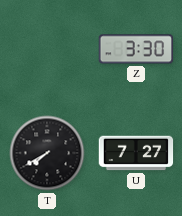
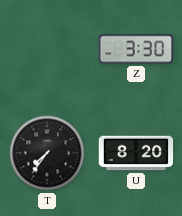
T: 7:40 -> 7:36
U: 7:27 -> 8:20
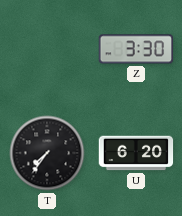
U: 8:20 -> 6:20
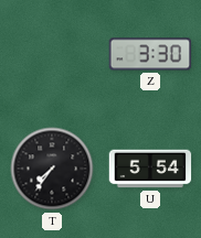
U: 6:20 -> 5:54
